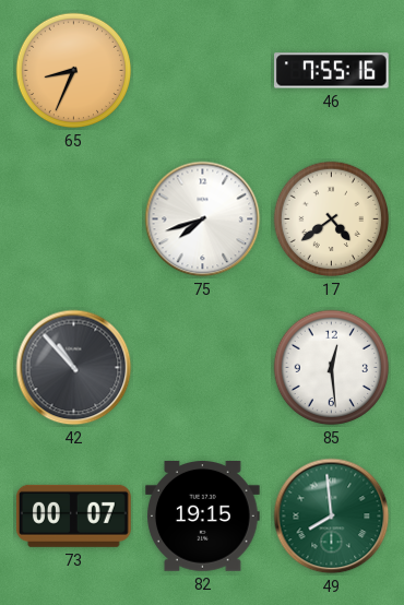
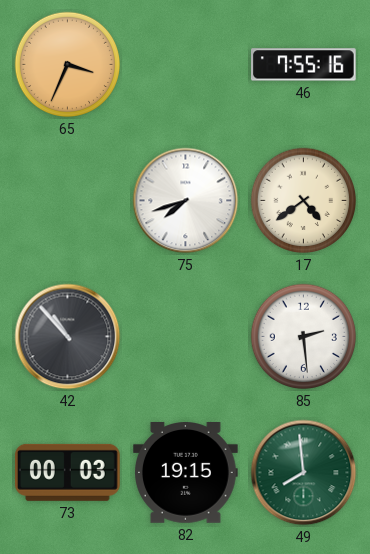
65: 8:34 -> 3:34
85: 12:29 -> 2:29
73: 00:07 -> 00:03
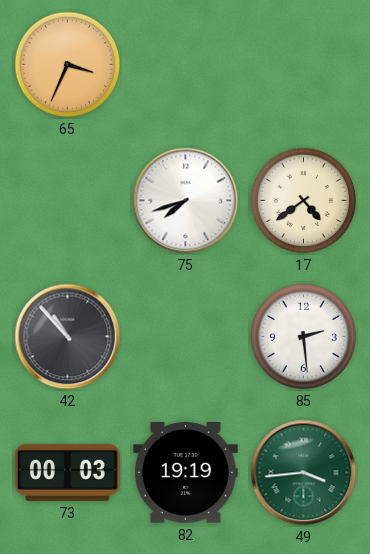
46: 7:55 -> none
82: 19:15 -> 19:19
49: 7:59 -> 3:44
